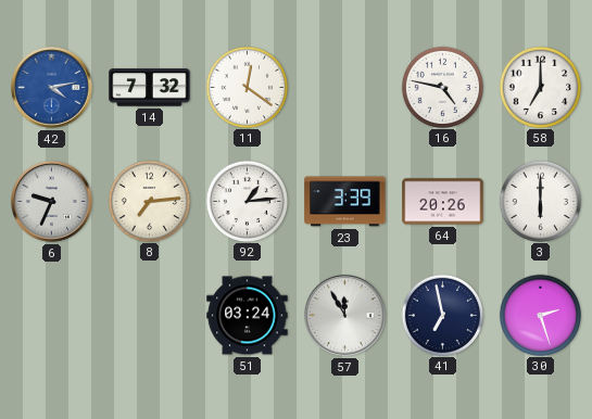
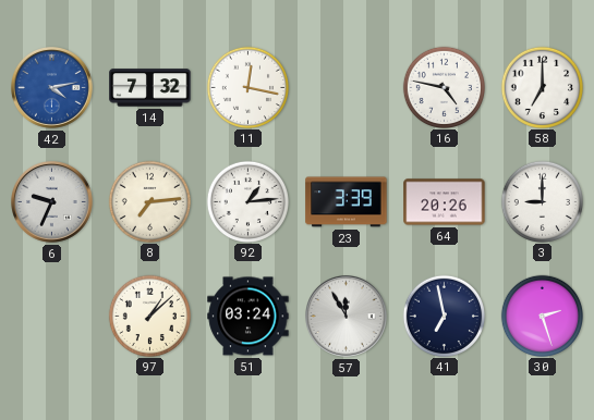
11: 12:21 -> 12:17
3: 6:00 -> 9:00
97: none -> 1:08
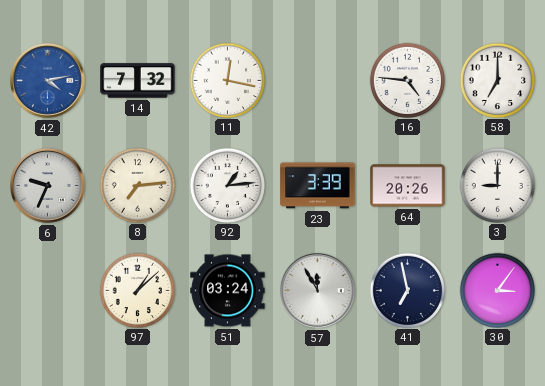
16: 4:47 -> 4:46
30: 2:27 -> 3:06
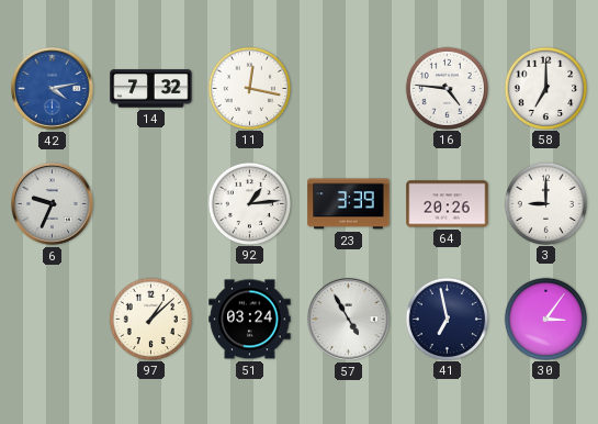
8: 7:14 -> none
57: 11:55 -> 4:55
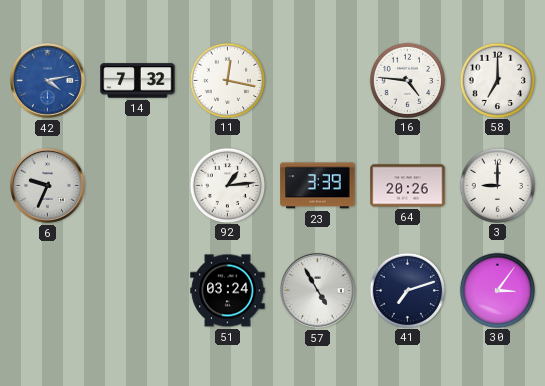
97: 1:08 -> none
41: 6:58 -> 7:12
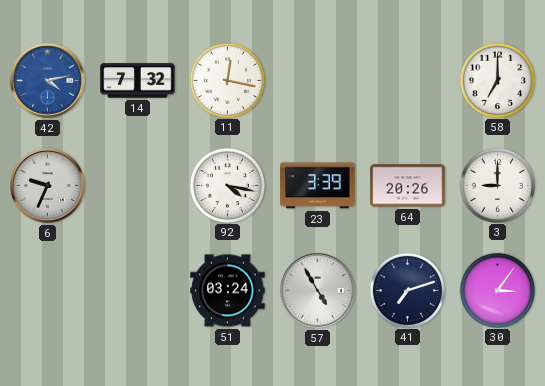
16: 4:46 -> none
92: 1:14 -> 4:17
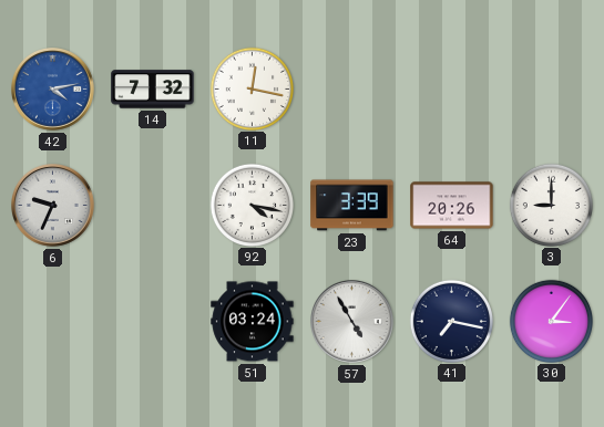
58: 7:00 -> none
41: 7:12 -> 7:17
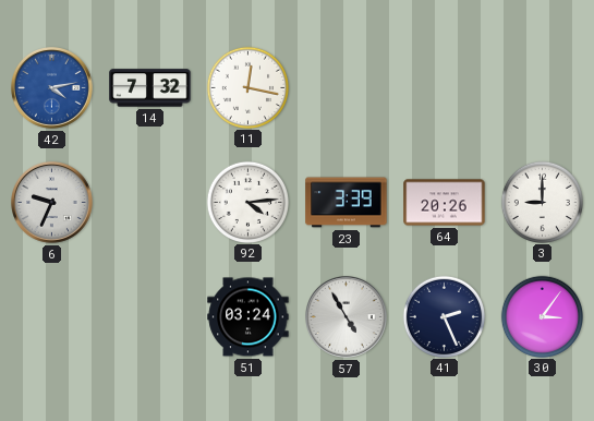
92: 4:17 -> 4:14
41: 7:17 -> 2:26
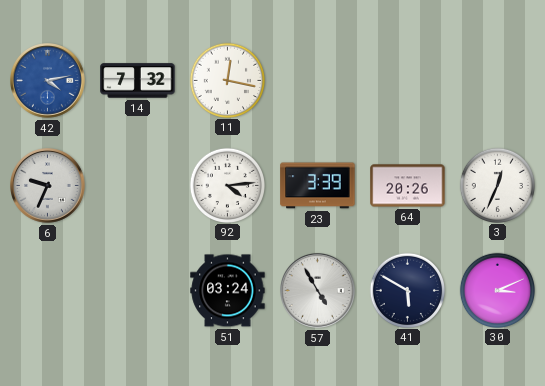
3: 9:00 -> 12:34
41: 2:26 -> 5:50
30: 3:06 -> 3:11
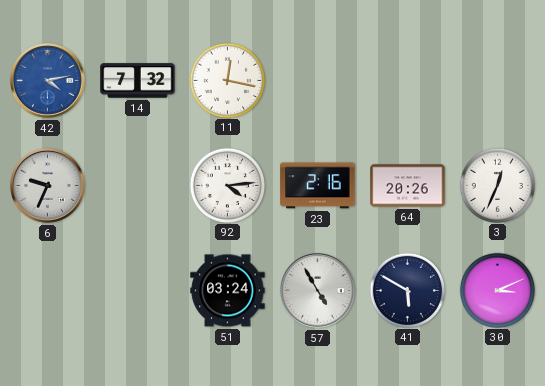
23: 3:39 -> 2:16
